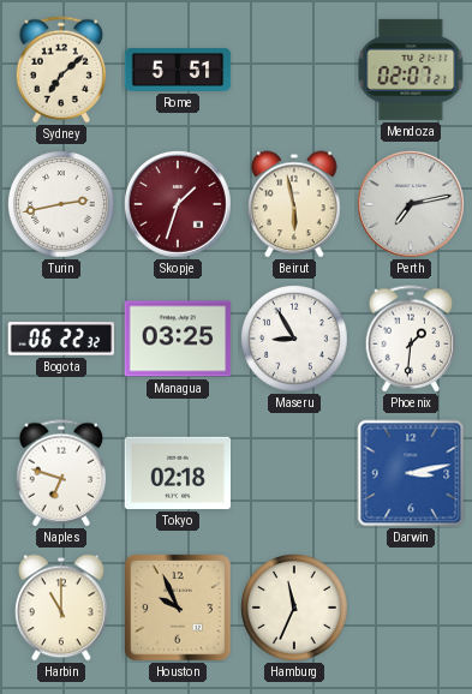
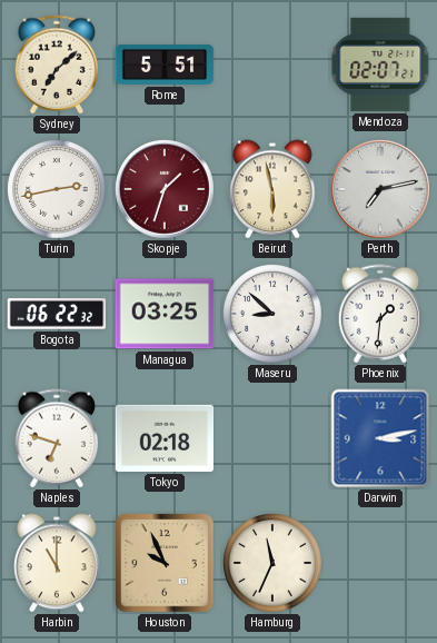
Maseru: 8:55 -> 8:52
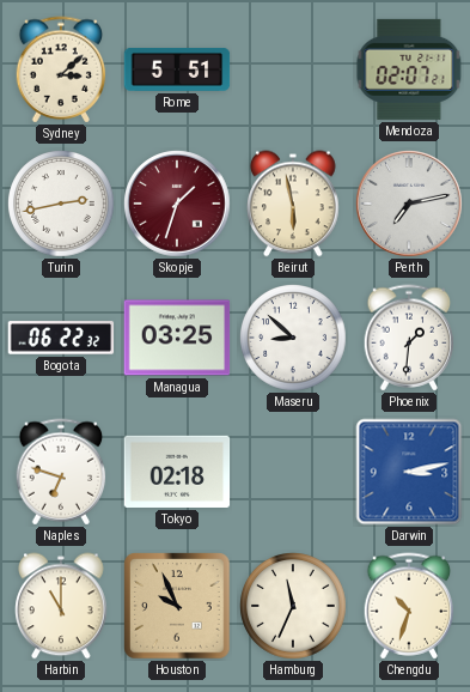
Sydney: 7:08 -> 3:08
Chengdu: none -> 10:33
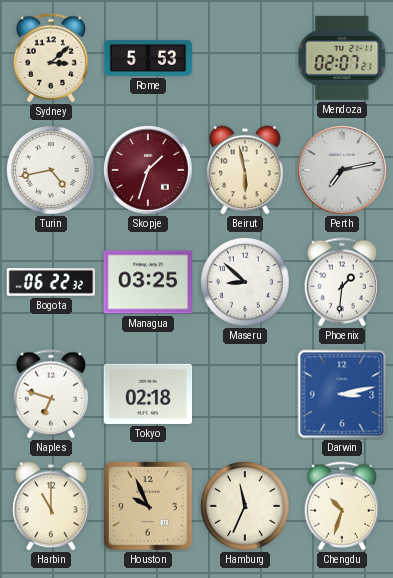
Rome: 5:51 -> 5:53
Turin: 2:43 -> 4:43
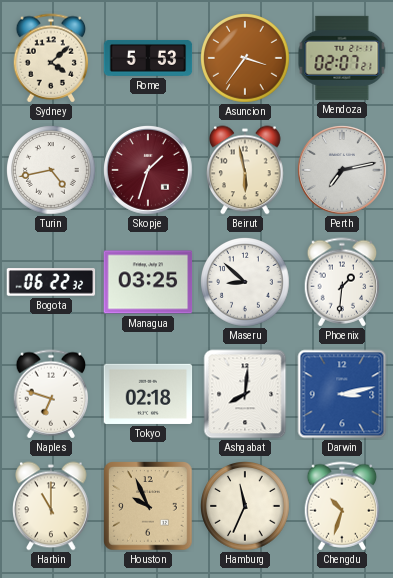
Sydney: 3:08 -> 4:08
Asuncion: none -> 3:36
Ashgabat: none -> 8:01
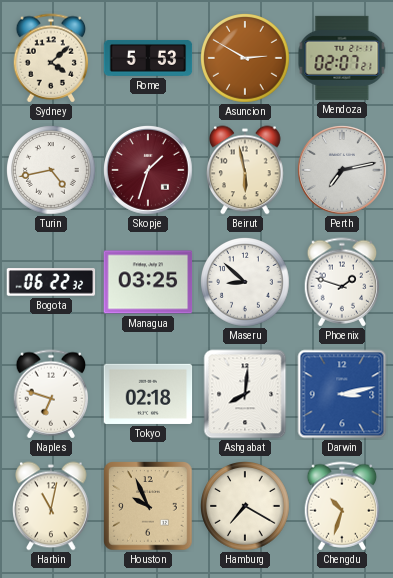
Asuncion: 3:36 -> 2:50
Phoenix: 1:31 -> 1:48
Harbin: 11:00 -> 11:02
Hamburg: 11:34 -> 7:20
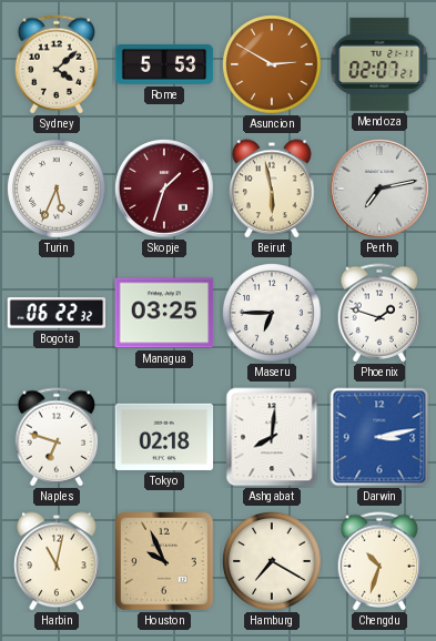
Turin: 4:43 -> 5:34
Maseru: 8:52 -> 6:45
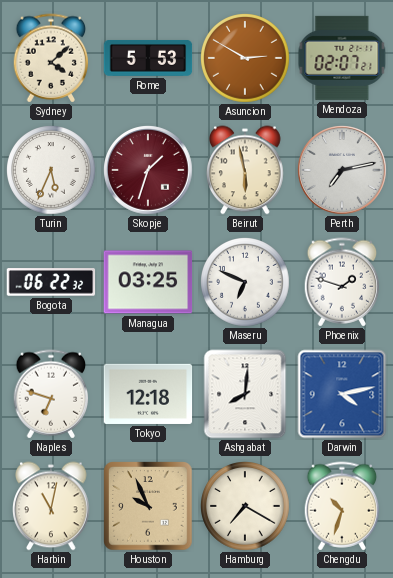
Maseru: 6:45 -> 6:49
Tokyo: 02:18 -> 12:18
Darwin: 3:13 -> 4:13
